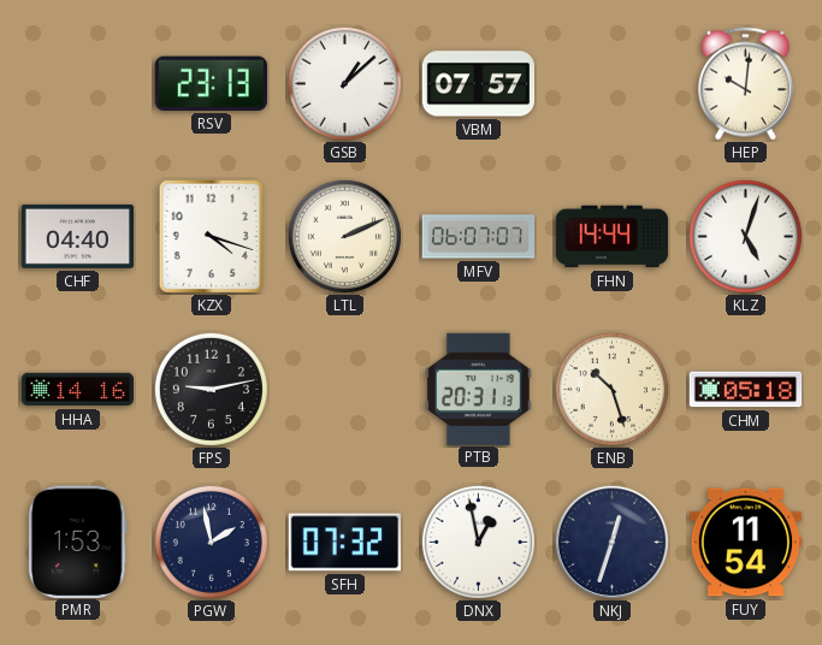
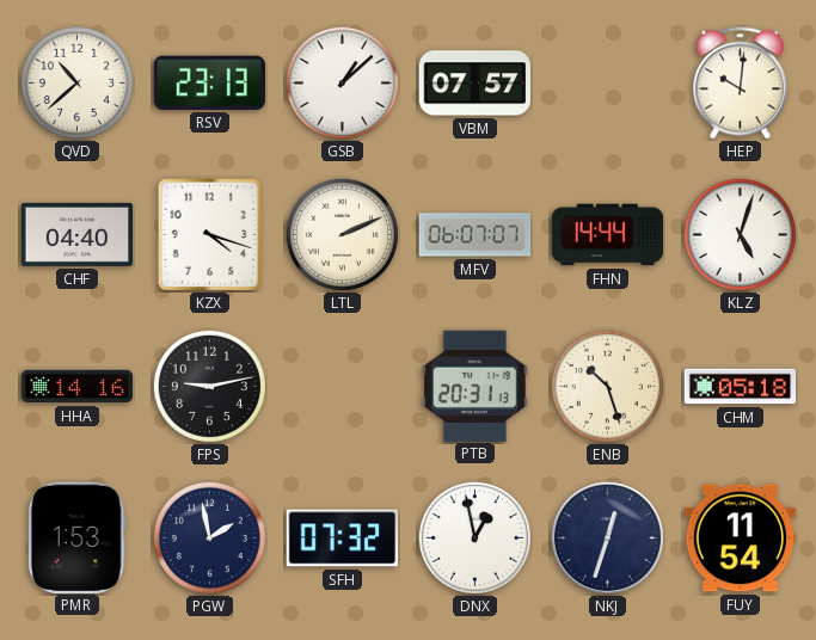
QVD: none -> 10:38
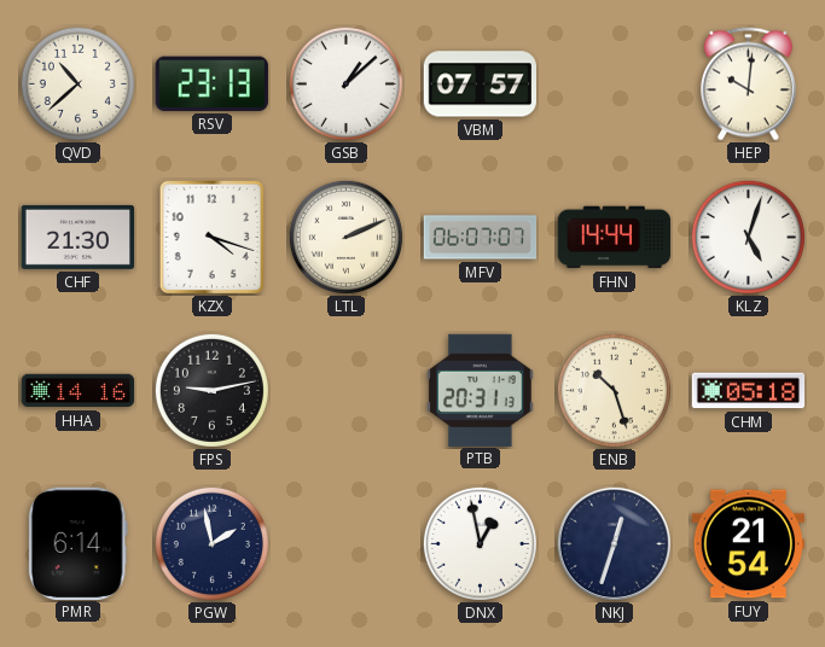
CHF: 04:40 -> 21:30
PMR: 1:53 -> 6:14
SFH: 07:32 -> none
FUY: 11:54 -> 21:54
